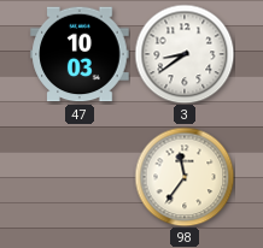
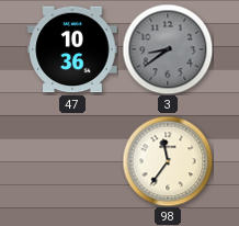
47: 10:03 -> 10:36
3 dial: white -> grey
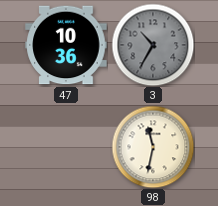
3: 8:39 -> 10:35
98: 11:36 -> 11:32
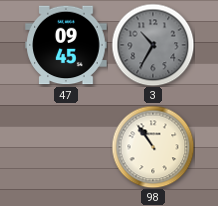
47: 10:36 -> 09:45
98: 11:32 -> 10:54
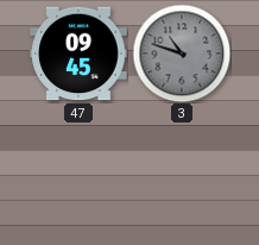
3: 10:35 -> 10:48
98: 10:54 -> none
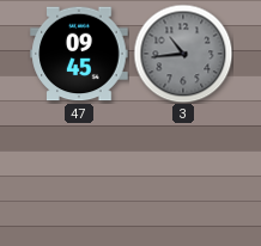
3: 10:48 -> 10:44
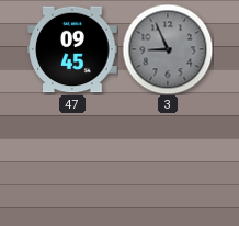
3: 10:44 -> 8:56
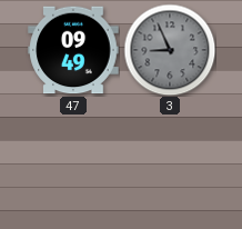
47: 09:45 -> 09:49
